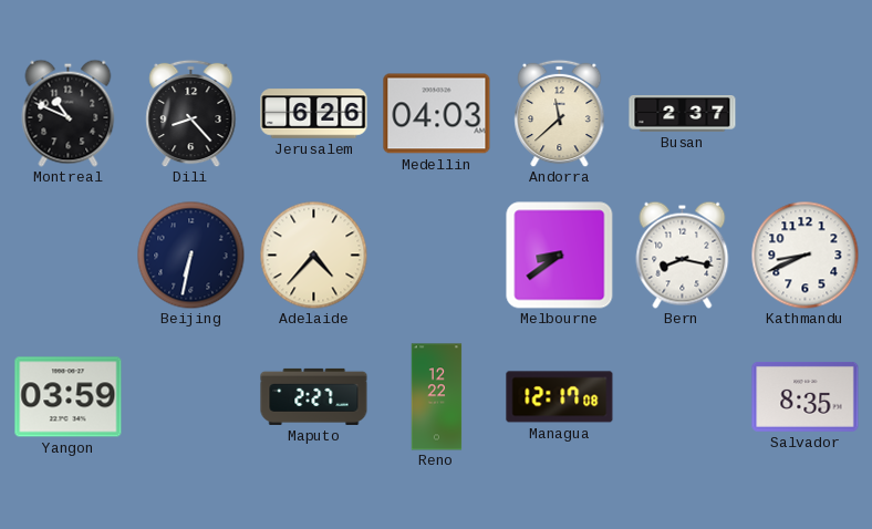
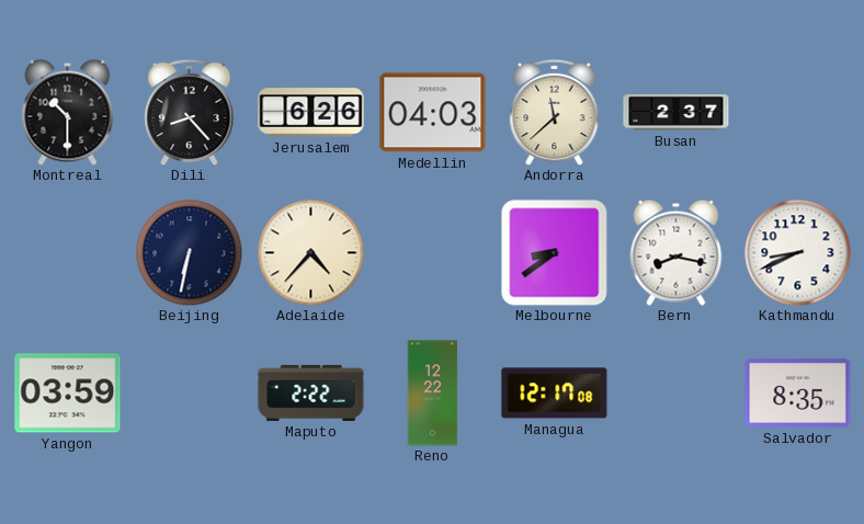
Montreal: 10:49 -> 10:30
Maputo: 2:27 -> 2:22
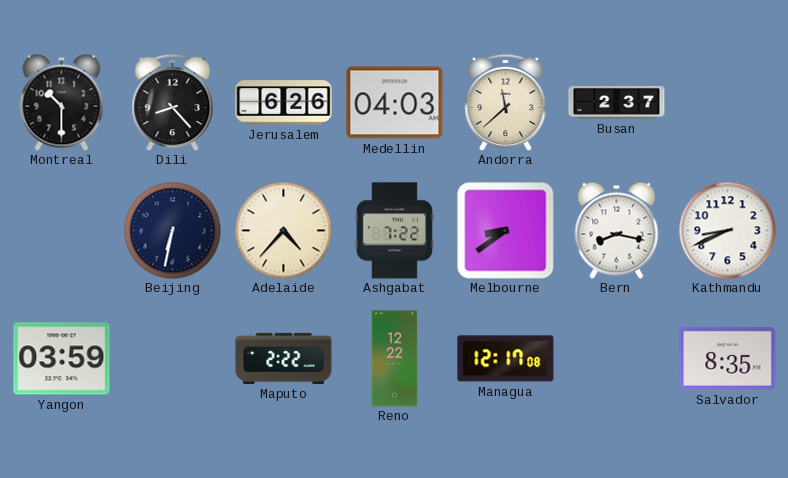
Ashgabat: none -> 7:22
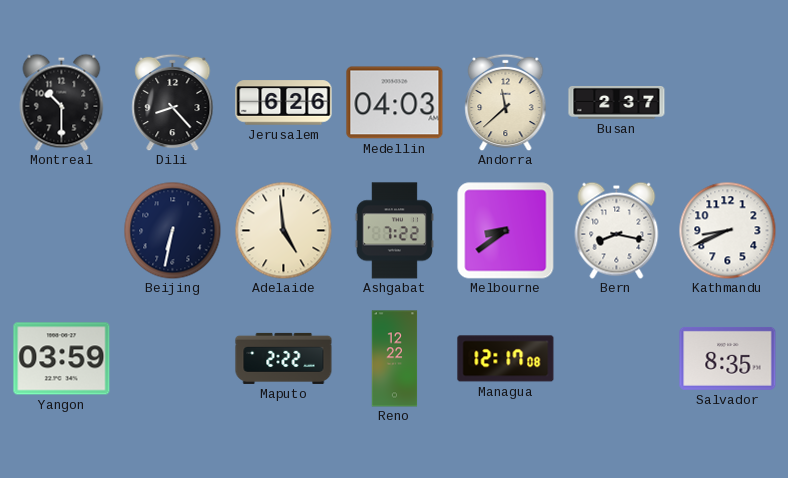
Adelaide: 4:37 -> 4:59
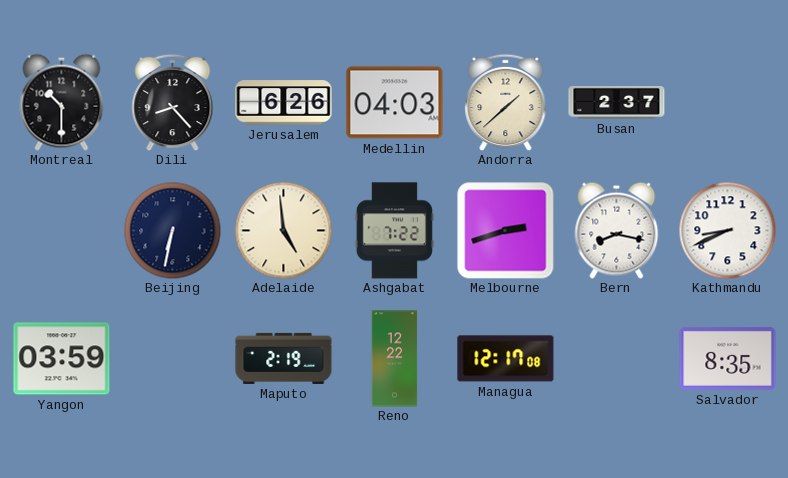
Andorra: 11:38 -> 1:38
Melbourne: 8:39 -> 2:42
Maputo: 2:22 -> 2:19
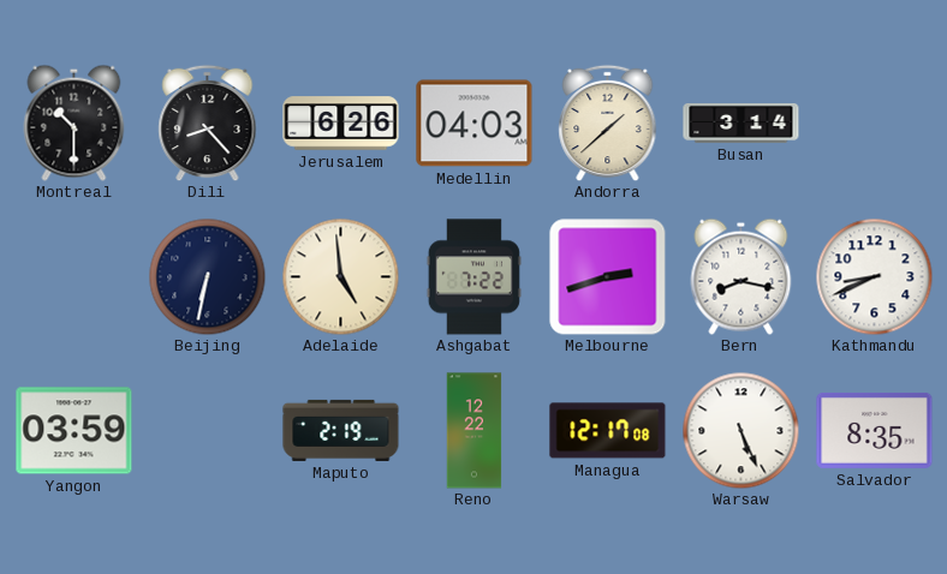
Busan: 2:37 -> 3:14
Warsaw: none -> 5:26
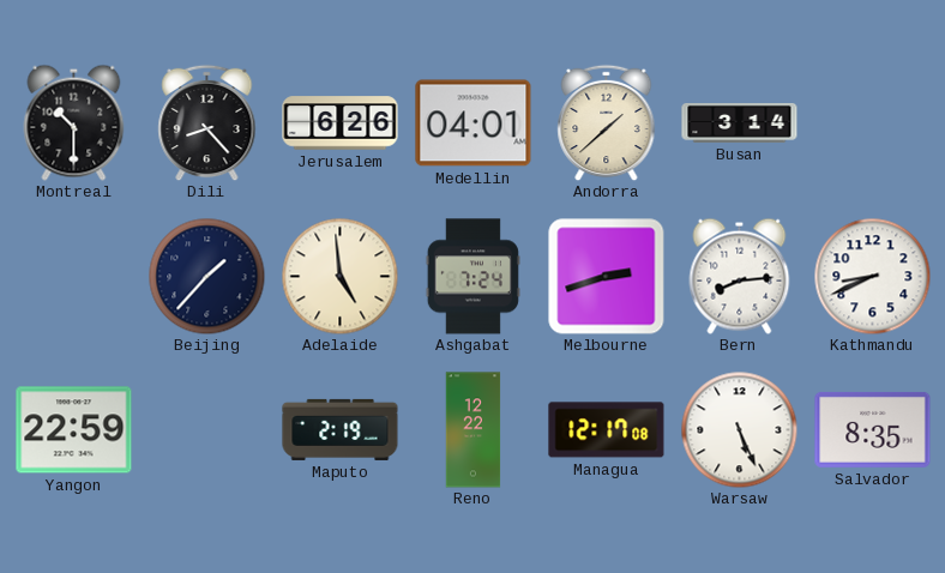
Medellin: 04:03 -> 04:01
Beijing: 6:32 -> 1:37
Ashgabat: 7:22 -> 7:24
Bern: 8:17 -> 8:14
Yangon: 03:59 -> 22:59
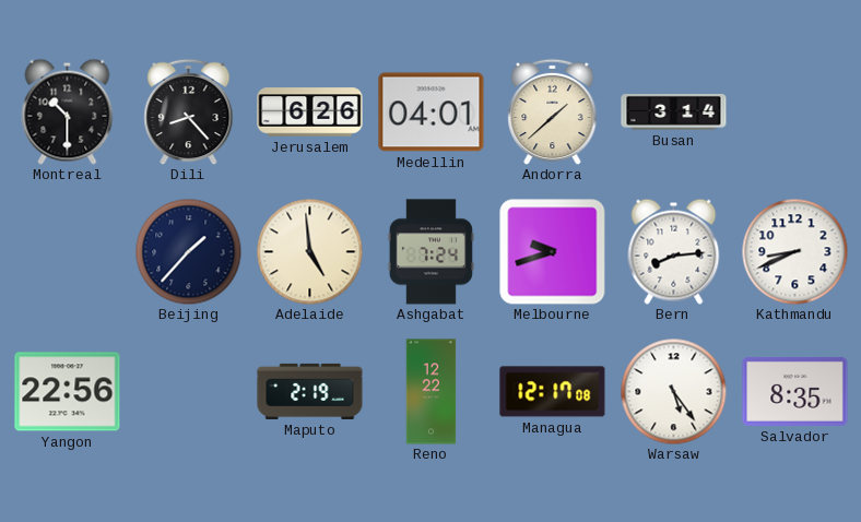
Melbourne: 2:42 -> 9:42
Yangon: 22:59 -> 22:56
Warsaw: 5:26 -> 5:24
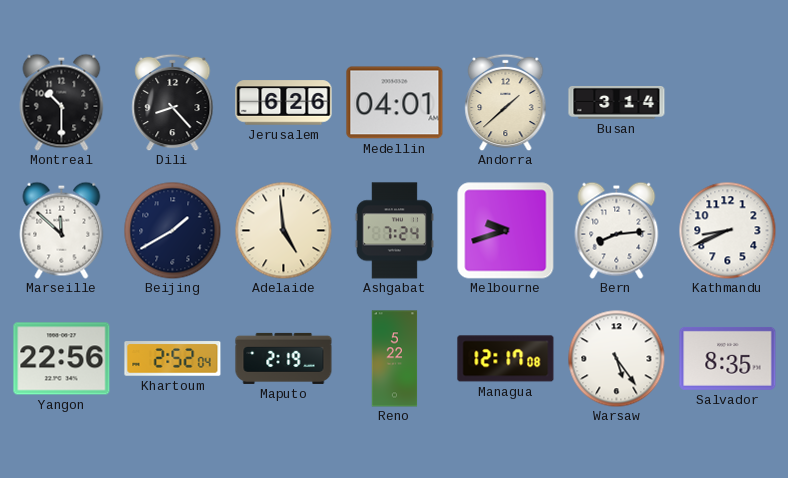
Marseille: none -> 11:52
Beijing: 1:37 -> 1:40
Khartoum: none -> 2:52
Reno: 12:22 -> 5:22
